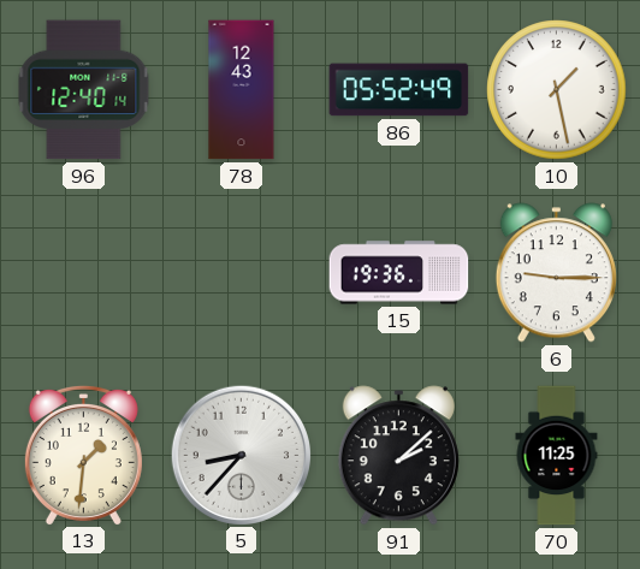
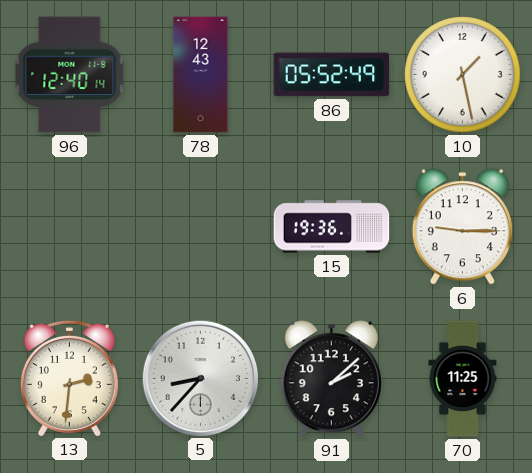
13: 1:31 -> 2:31
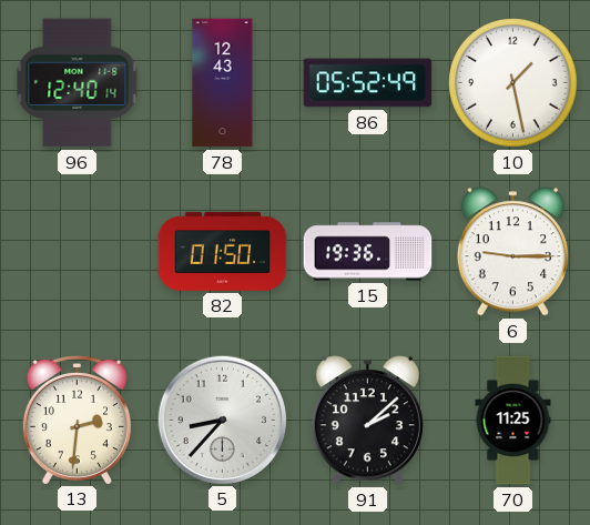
82: none -> 01:50
